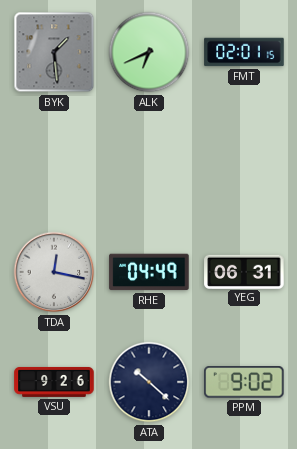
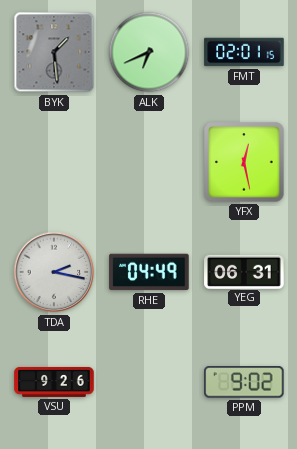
YFX: none -> 12:28
TDA: 12:17 -> 2:17
ATA: 10:22 -> none
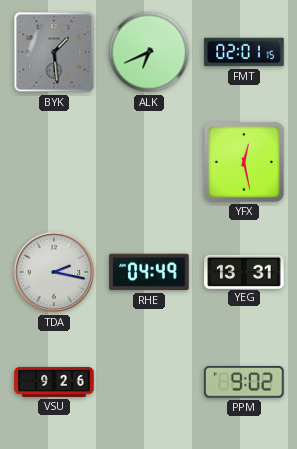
YEG: 06:31 -> 13:31
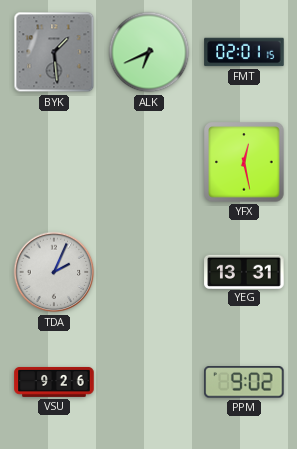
TDA: 2:17 -> 2:04
RHE: 04:49 -> none
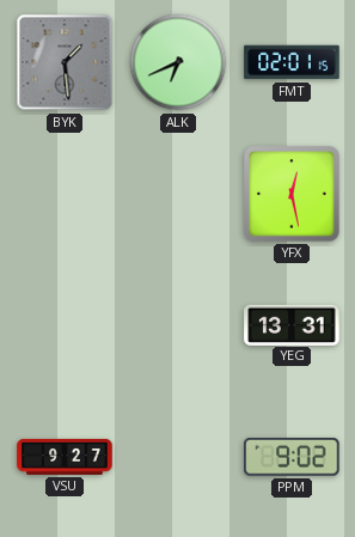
TDA: 2:04 -> none
VSU: 9:26 -> 9:27
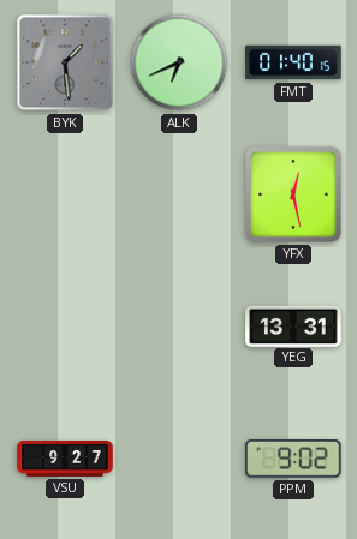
FMT: 02:01 -> 01:40
